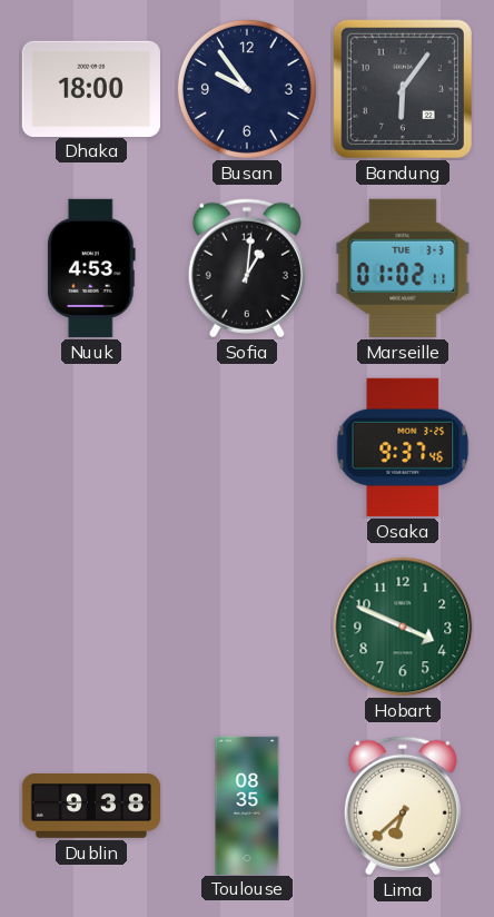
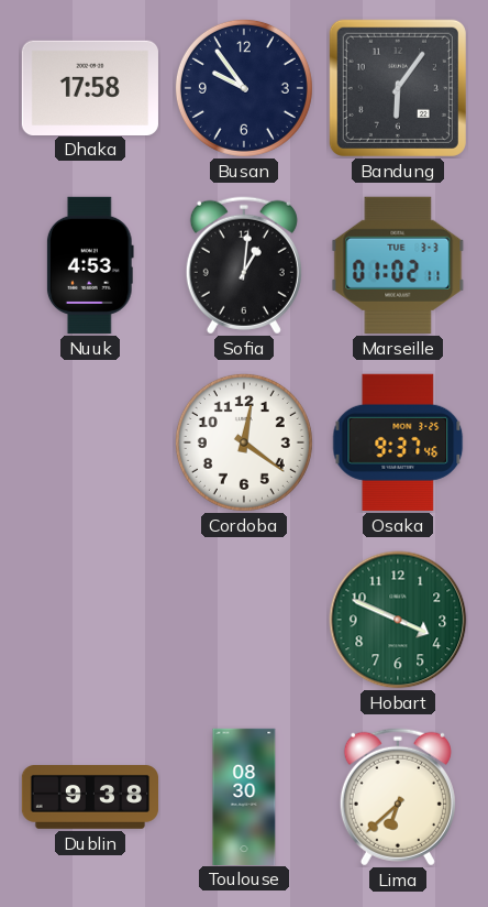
Dhaka: 18:00 -> 17:58
Cordoba: none -> 12:21
Toulouse: 08:35 -> 08:30
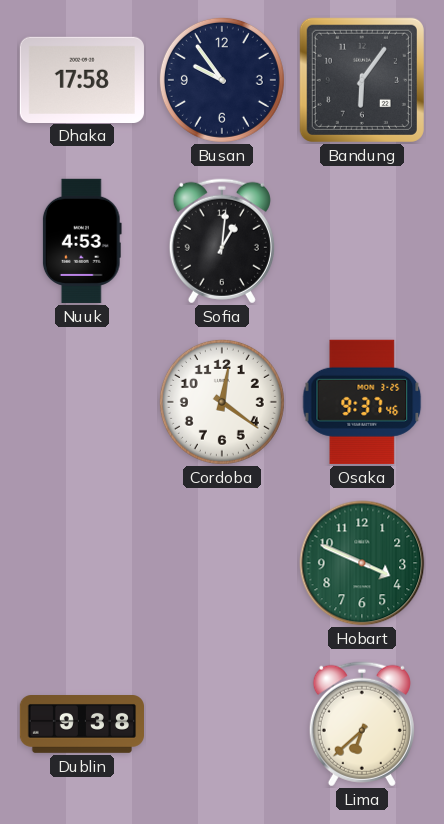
Marseille: 01:02 -> none
Toulouse: 08:30 -> none
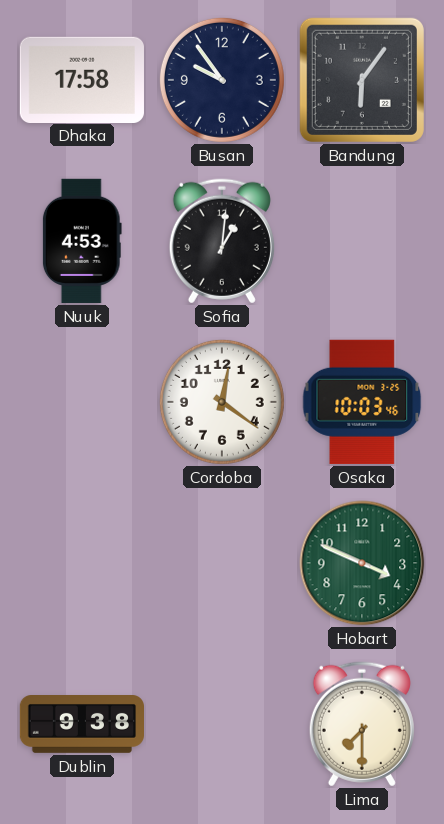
Osaka: 9:37 -> 10:03
Lima: 6:38 -> 7:30
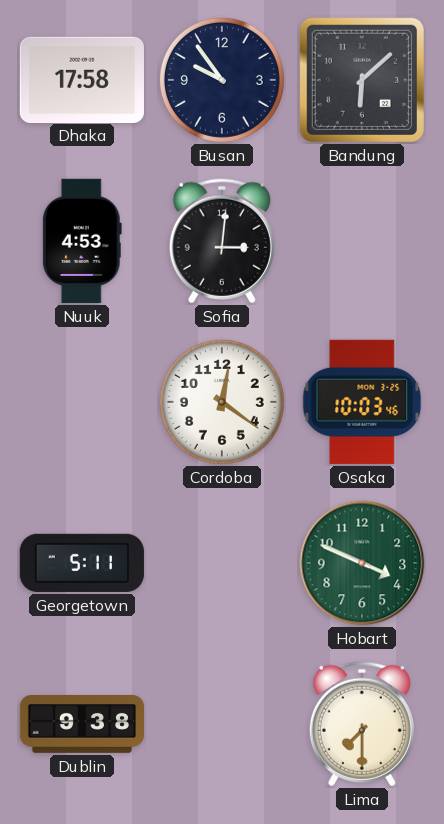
Bandung: 6:06 -> 6:08
Sofia: 1:01 -> 3:01
Georgetown: none -> 5:11
